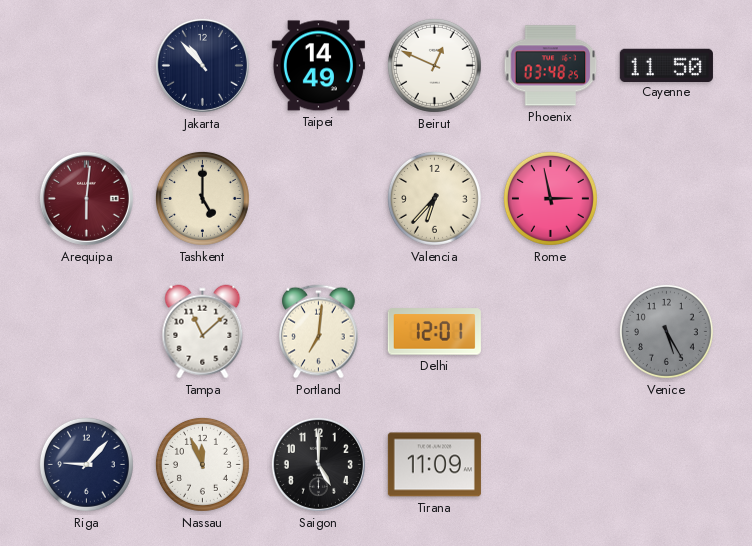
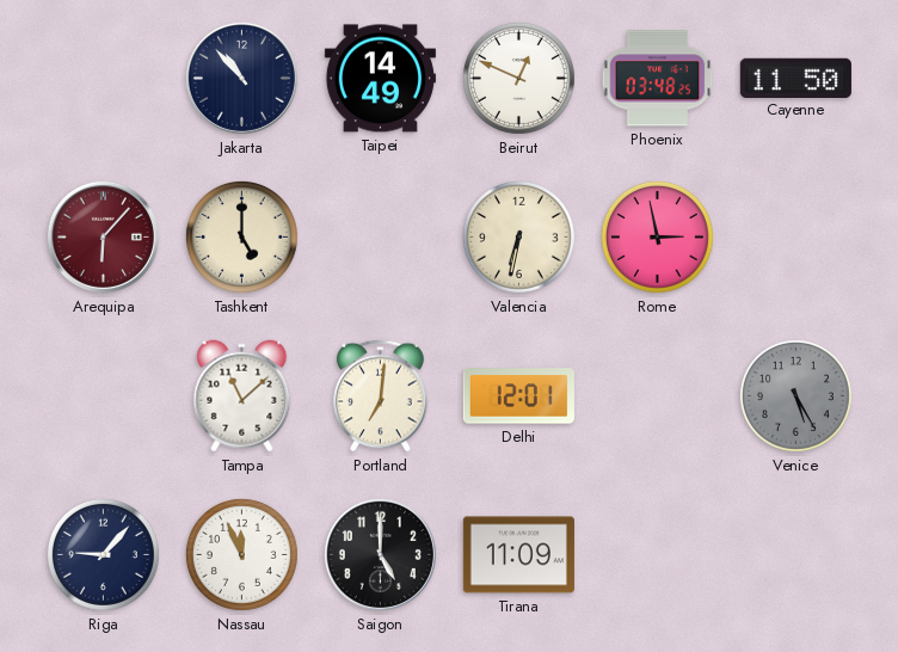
Arequipa: 6:01 -> 6:07
Valencia: 6:37 -> 6:32
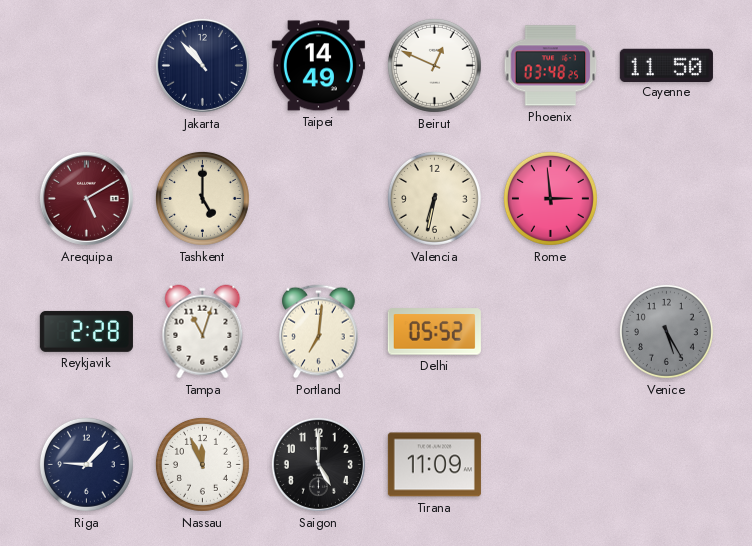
Arequipa: 6:07 -> 5:10
Rome: 2:58 -> 2:59
Reykjavik: none -> 2:28
Tampa: 11:08 -> 11:03
Delhi: 12:01 -> 05:52
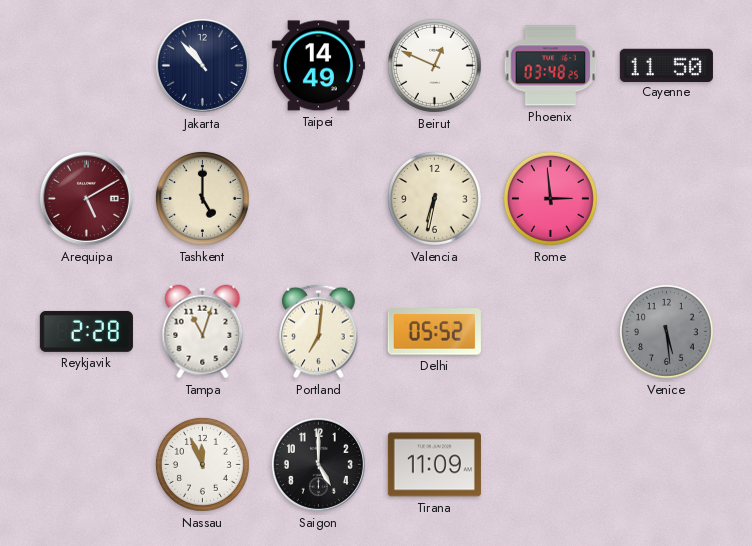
Venice: 5:25 -> 5:29
Riga: 9:07 -> none
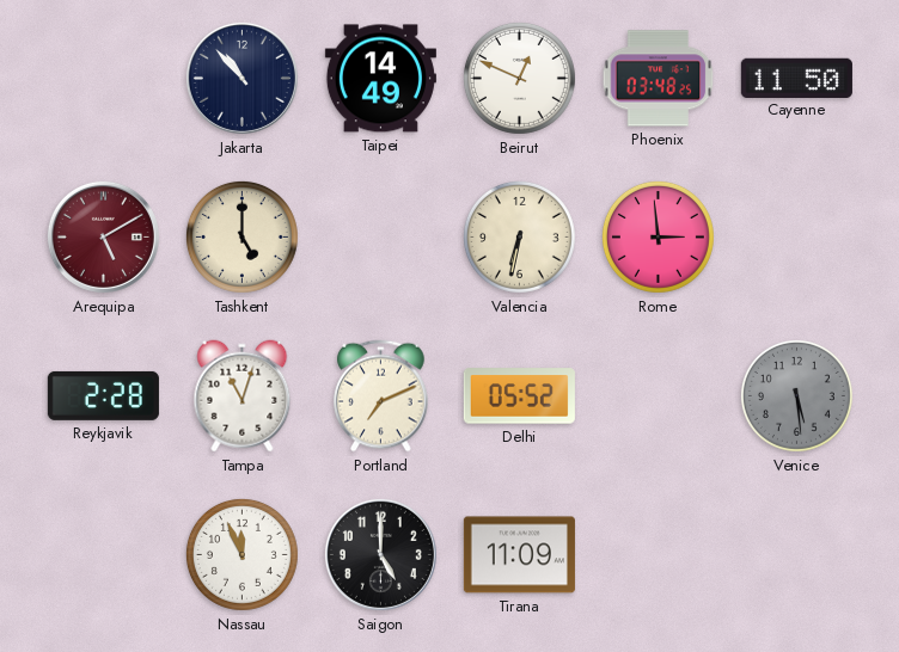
Portland: 7:01 -> 7:11
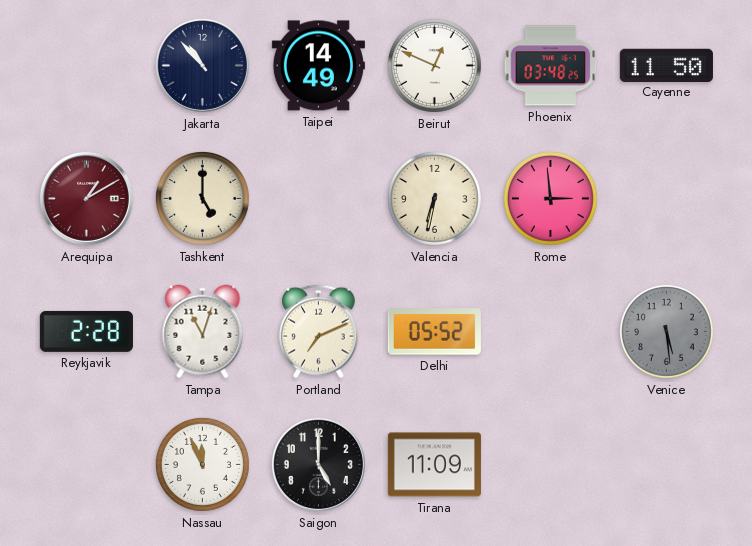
Arequipa: 5:10 -> 1:10
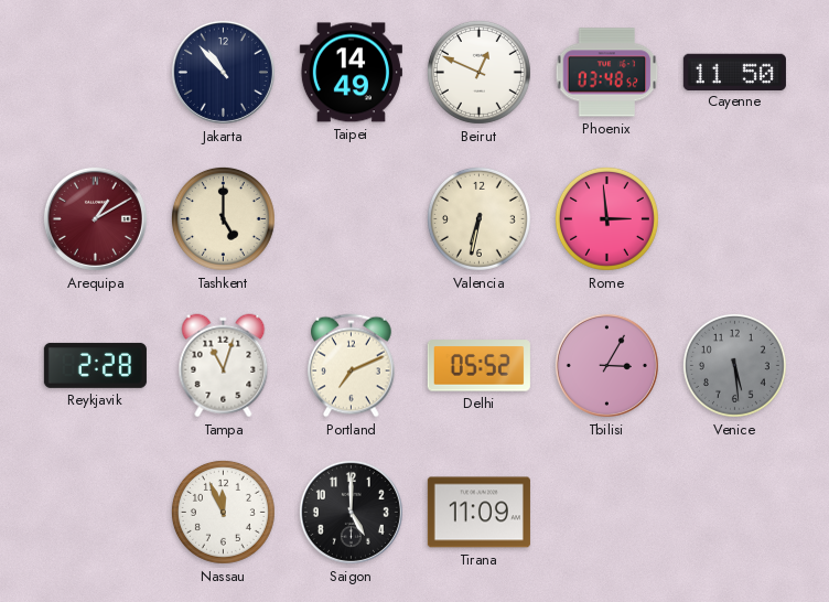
Phoenix: 03:48:25 -> 03:48:52
Tbilisi: none -> 3:05
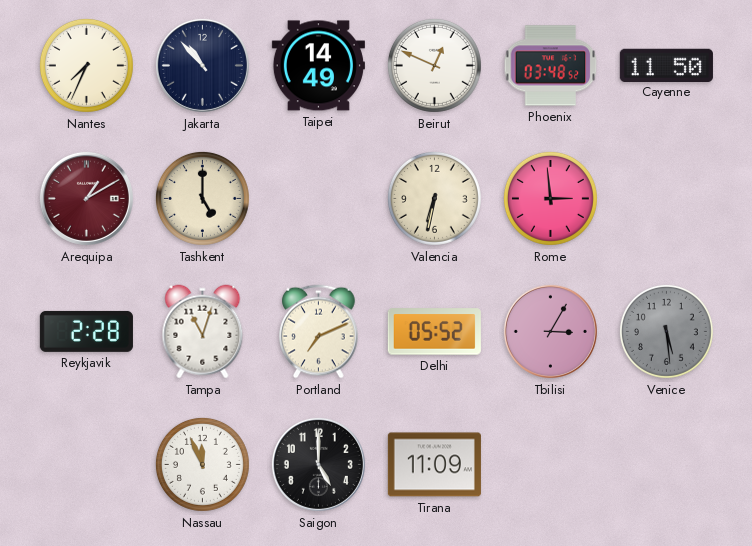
Nantes: none -> 7:34
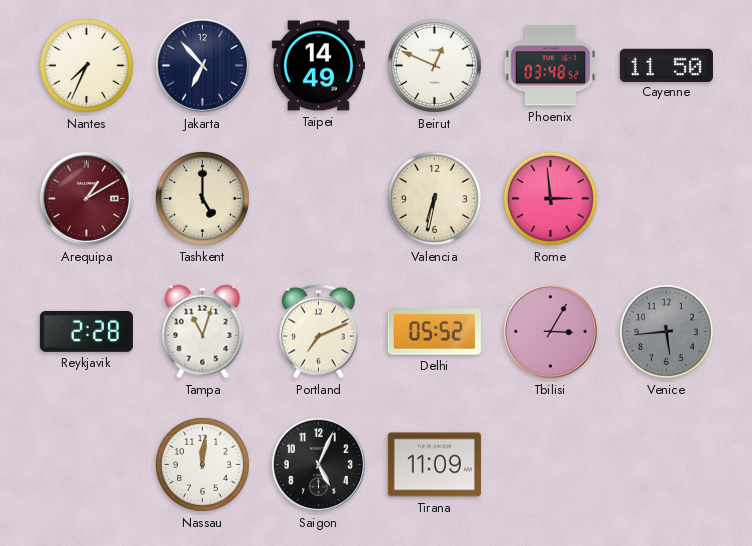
Jakarta: 10:53 -> 6:53
Venice: 5:29 -> 5:44
Nassau: 11:56 -> 12:01
Saigon: 5:00 -> 5:04
